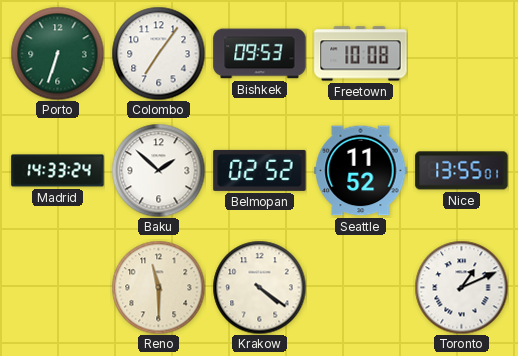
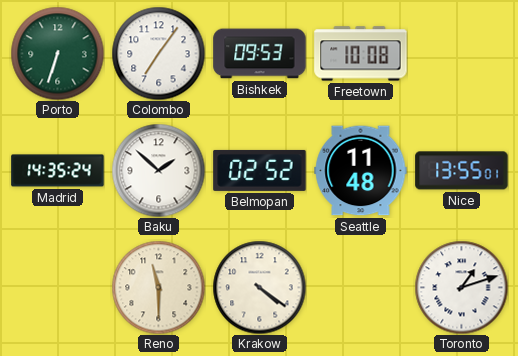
Madrid: 14:33 -> 14:35
Seattle: 11:52 -> 11:48
Toronto: 1:11 -> 1:12
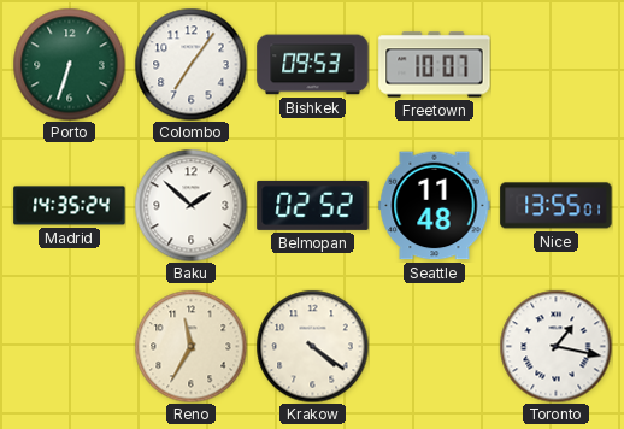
Freetown: 10:08 -> 10:07
Reno: 11:30 -> 11:35
Toronto: 1:12 -> 1:17
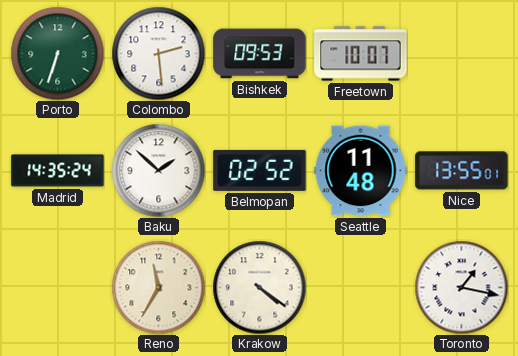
Colombo: 7:06 -> 2:29
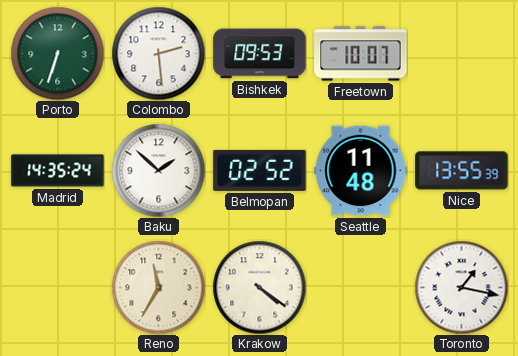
Nice: 13:55:01 -> 13:55:39
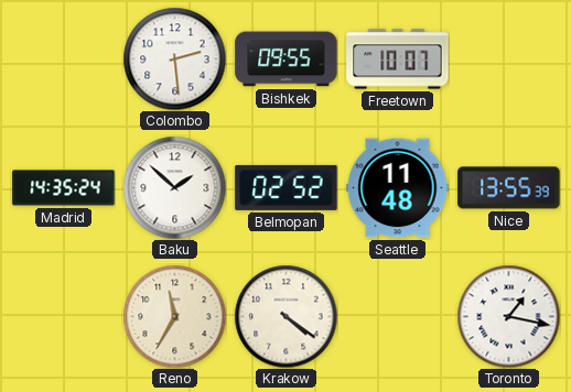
Porto: 6:33 -> none
Bishkek: 09:53 -> 09:55
